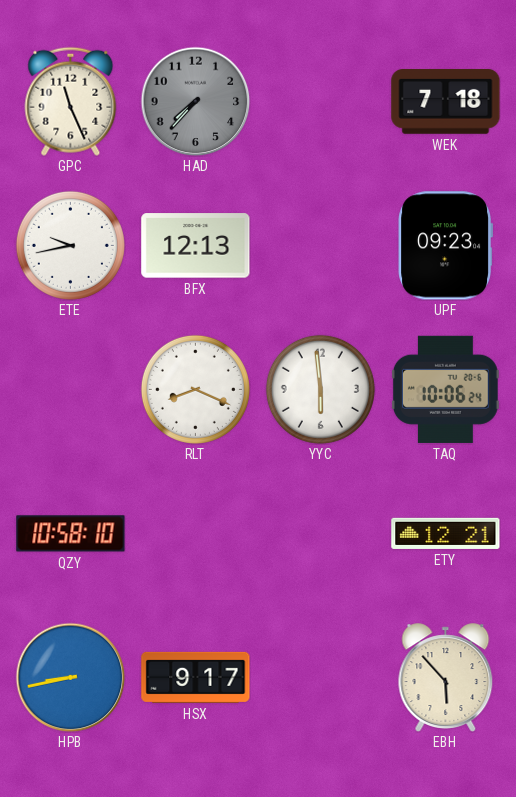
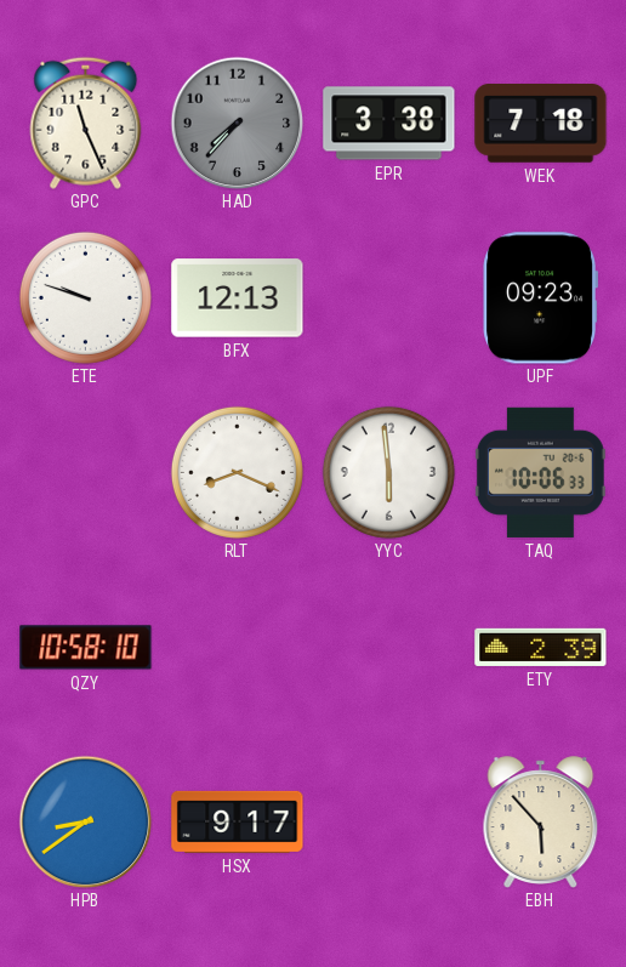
EPR: none -> 3:38
ETE: 9:43 -> 9:48
TAQ: 10:06:24 -> 10:06:33
ETY: 12:21 -> 2:39
HPB: 8:43 -> 8:39
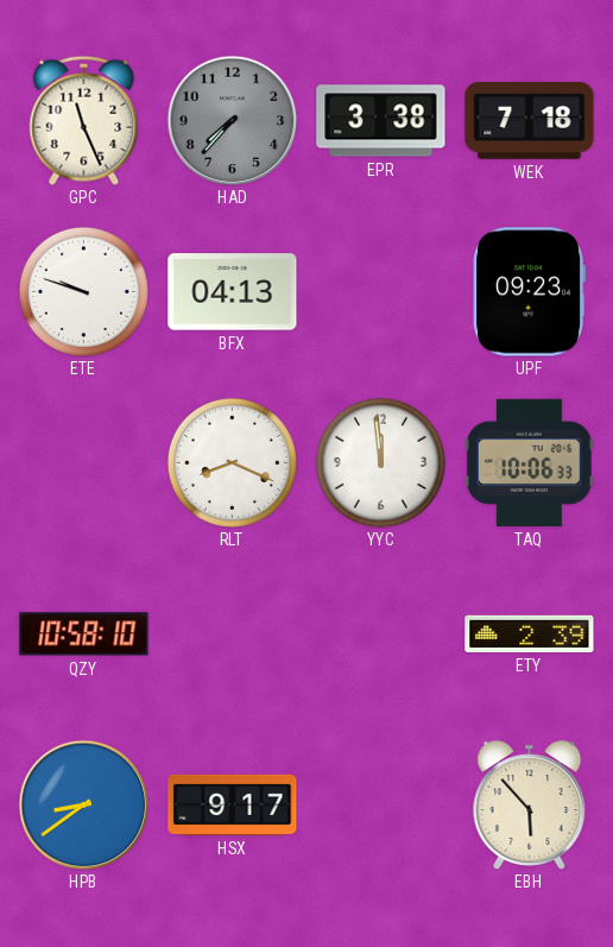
BFX: 12:13 -> 04:13
YYC: 5:59 -> 11:59
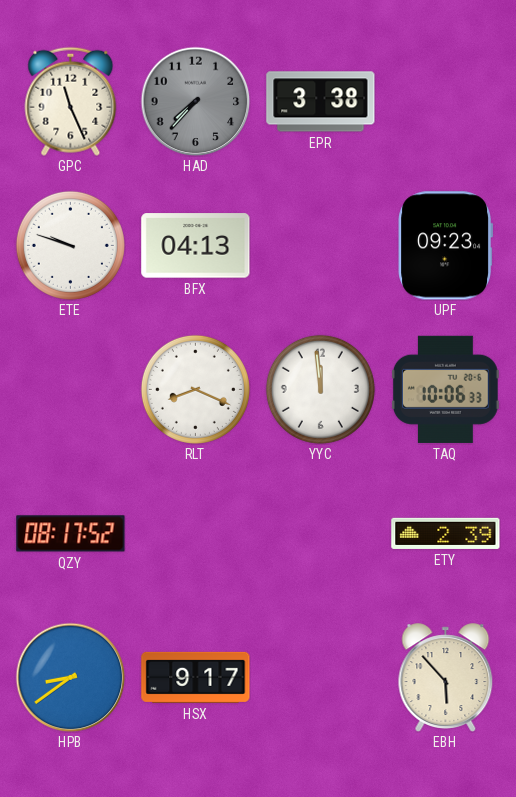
WEK: 7:18 -> none
QZY: 10:58 -> 08:17
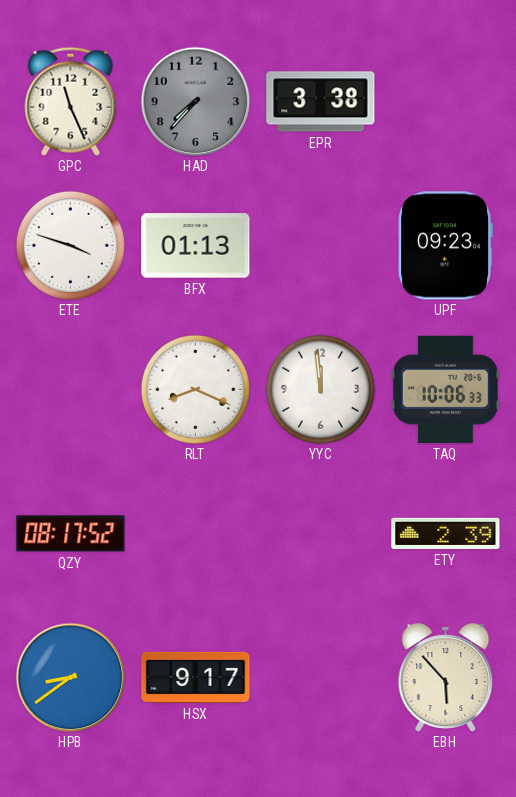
ETE: 9:48 -> 3:48
BFX: 04:13 -> 01:13
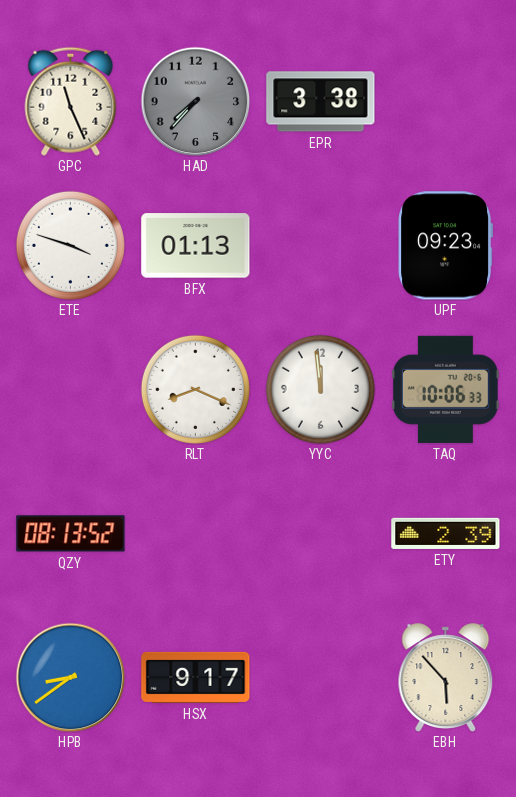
QZY: 08:17 -> 08:13
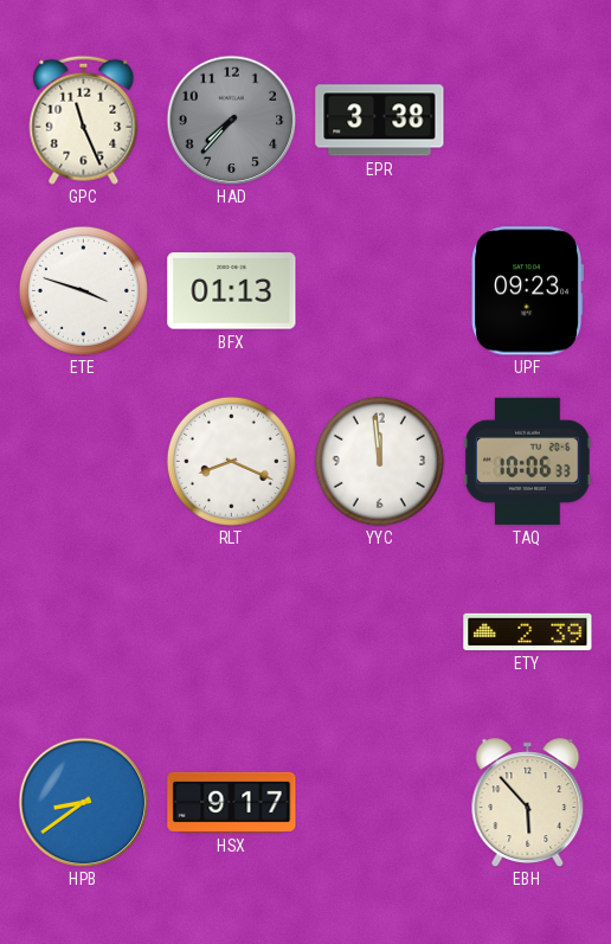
QZY: 08:13 -> none
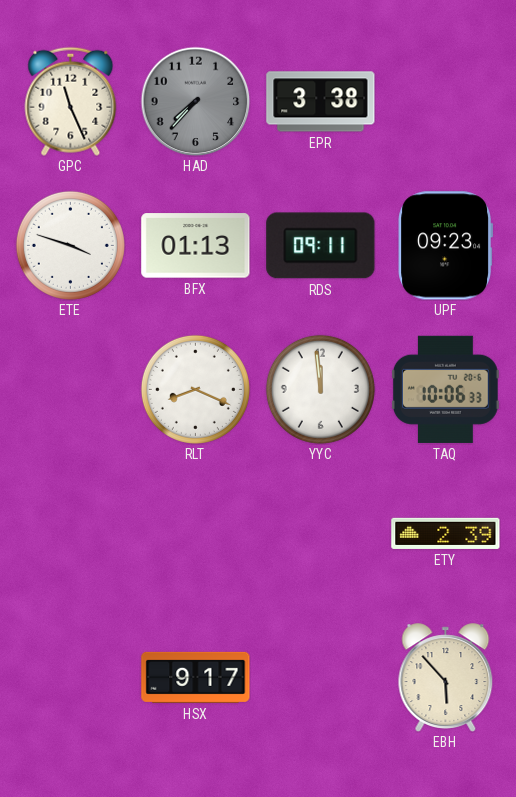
RDS: none -> 09:11
HPB: 8:39 -> none
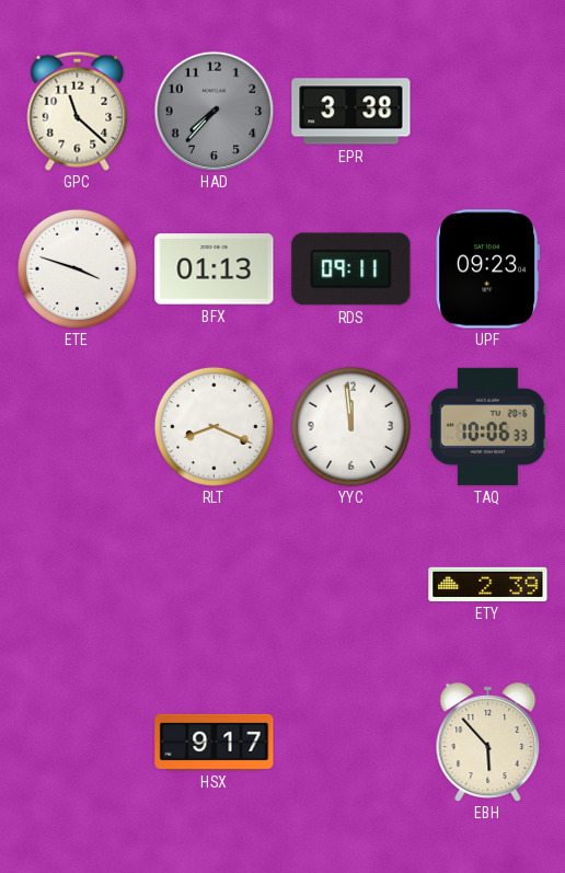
GPC: 11:26 -> 11:22
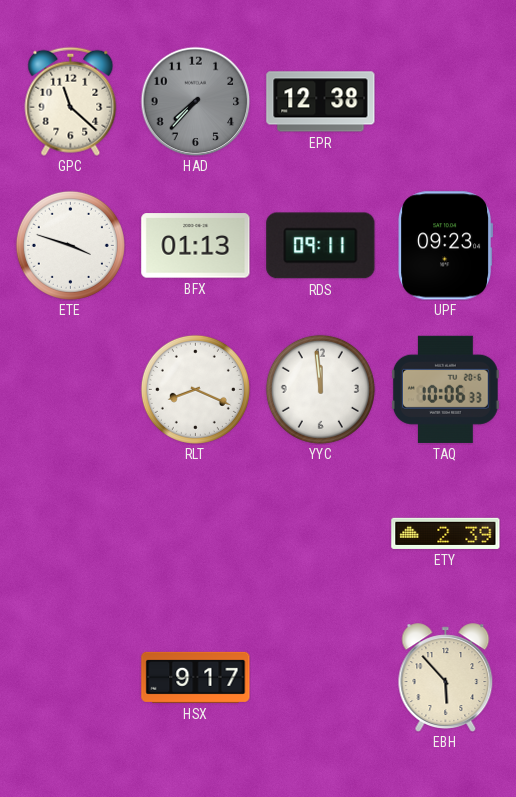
EPR: 3:38 -> 12:38
